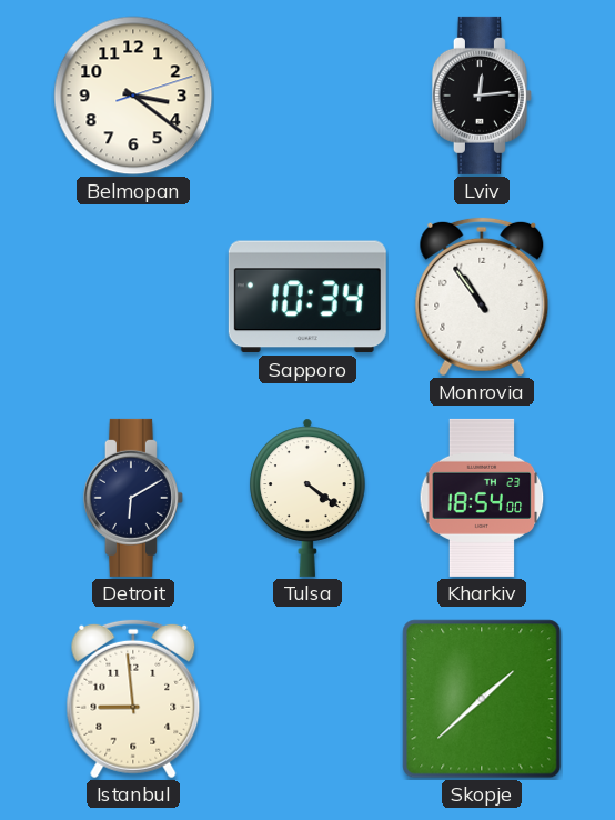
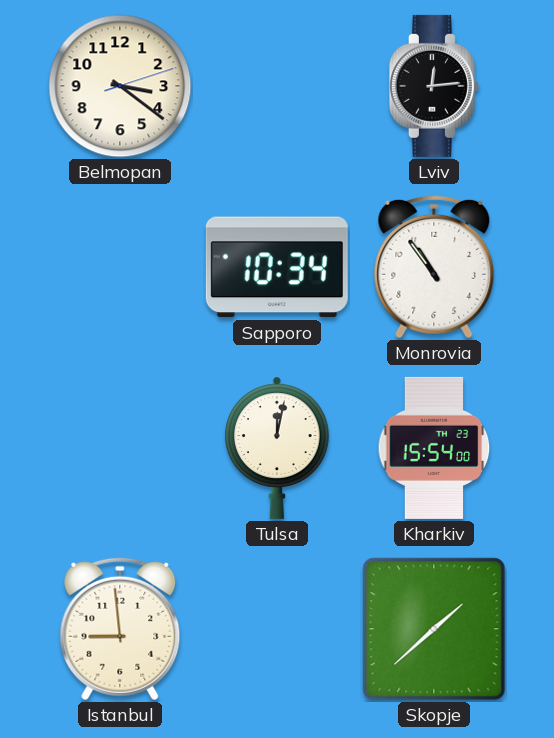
Detroit: 6:10 -> none
Tulsa: 4:21 -> 12:02
Kharkiv: 18:54 -> 15:54
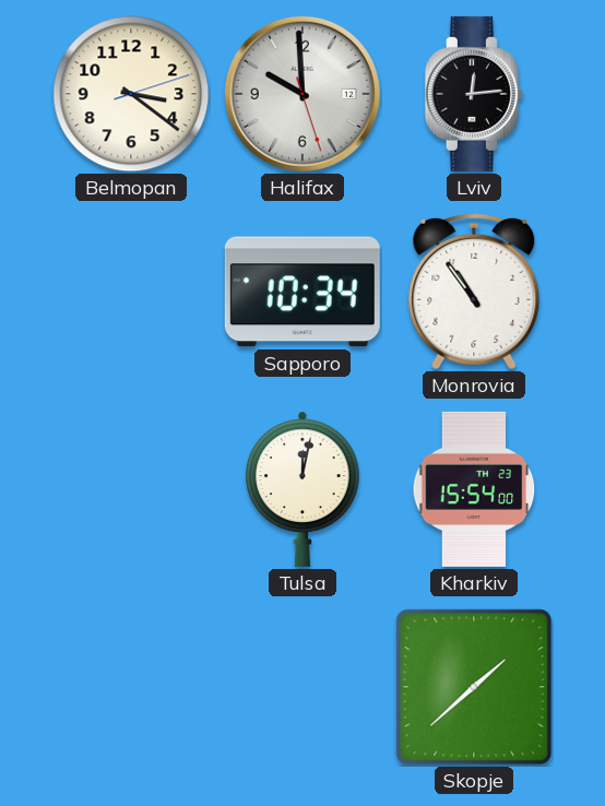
Halifax: none -> 9:59
Istanbul: 8:59 -> none
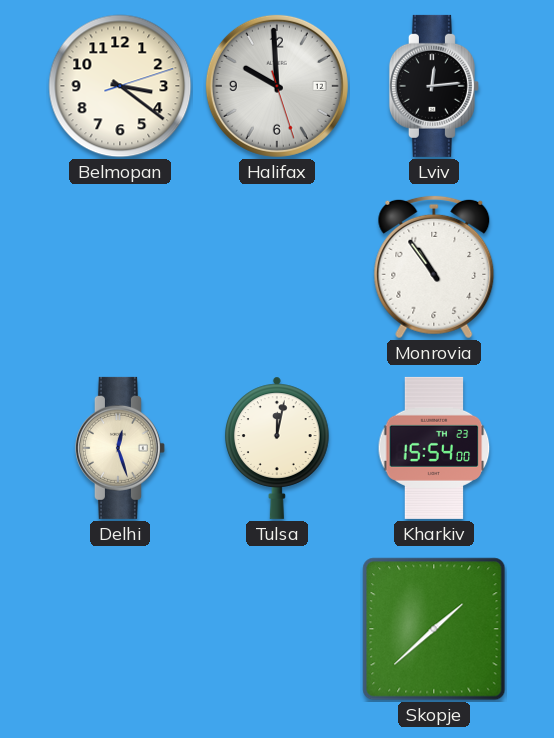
Sapporo: 10:34 -> none
Delhi: none -> 12:27
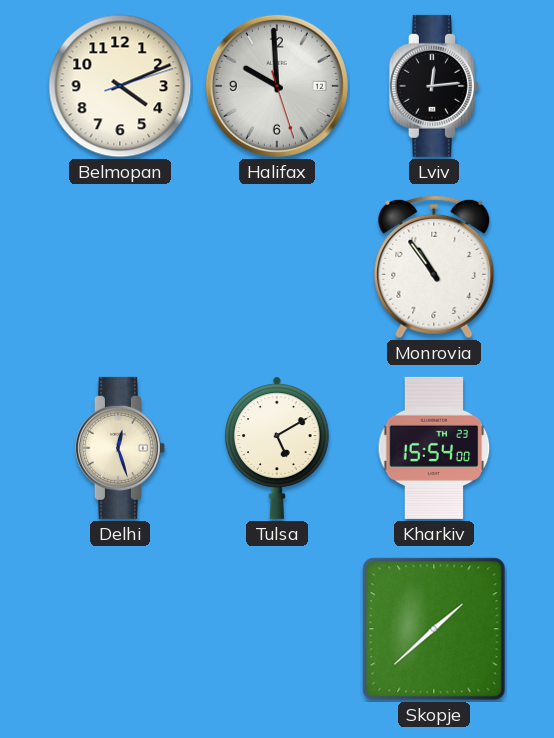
Belmopan: 3:21 -> 4:11
Tulsa: 12:02 -> 5:10
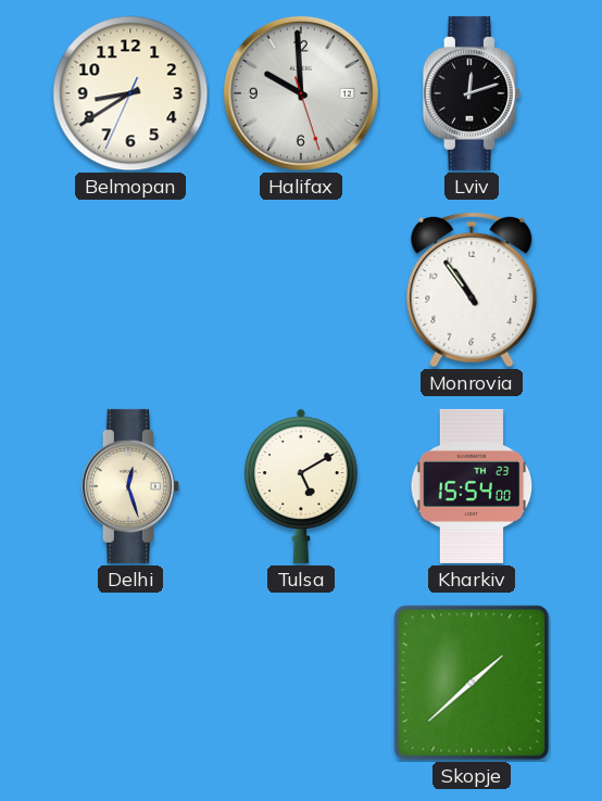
Belmopan: 4:11 -> 8:39
Lviv: 12:14 -> 12:12
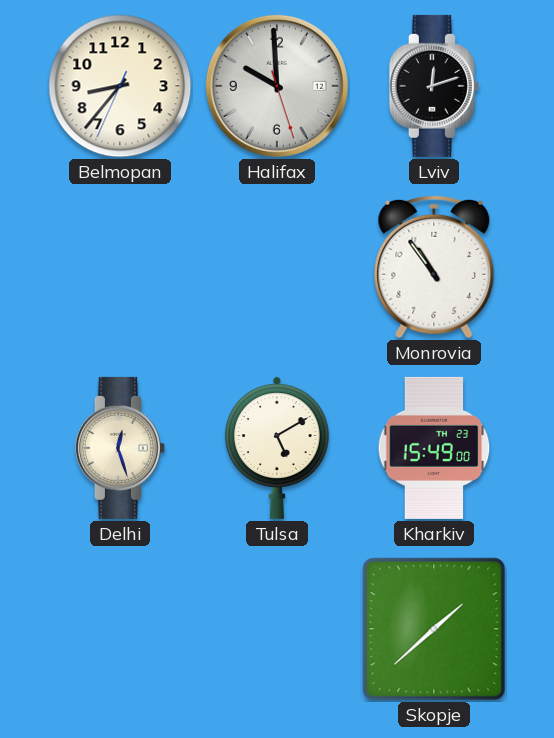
Belmopan: 8:39 -> 8:36
Kharkiv: 15:54 -> 15:49
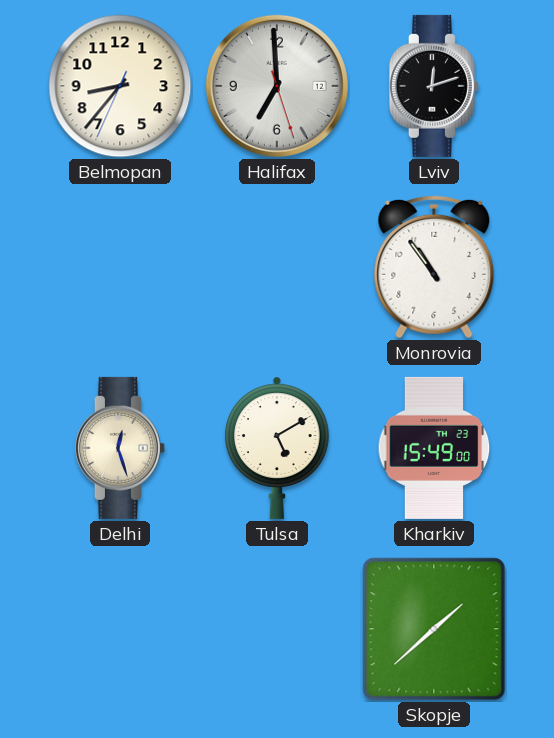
Halifax: 9:59 -> 6:59
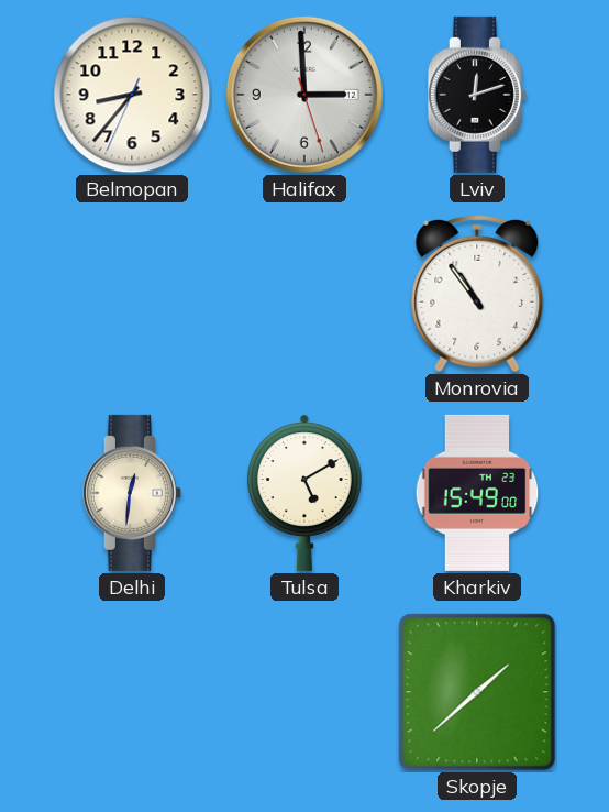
Halifax: 6:59 -> 2:59
Delhi: 12:27 -> 12:31
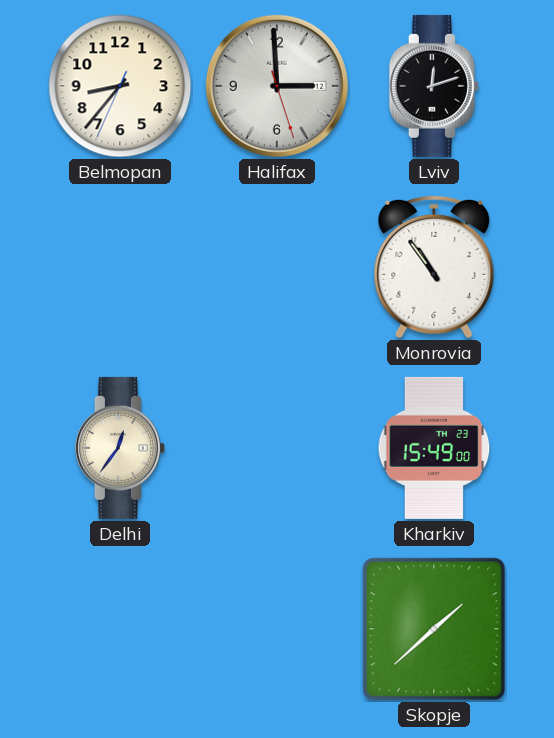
Delhi: 12:31 -> 12:36
Tulsa: 5:10 -> none
